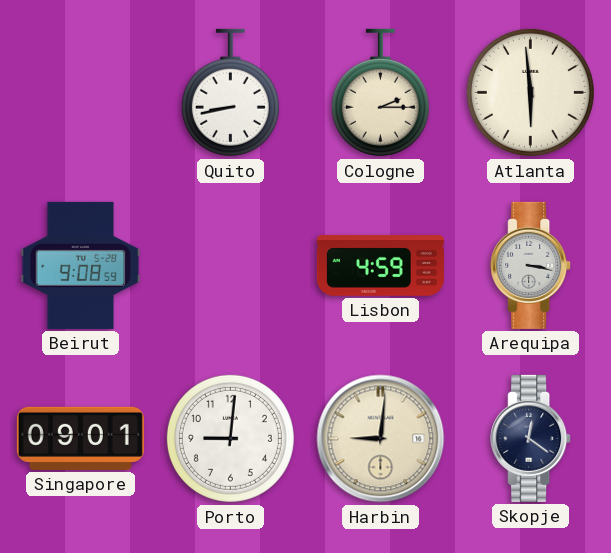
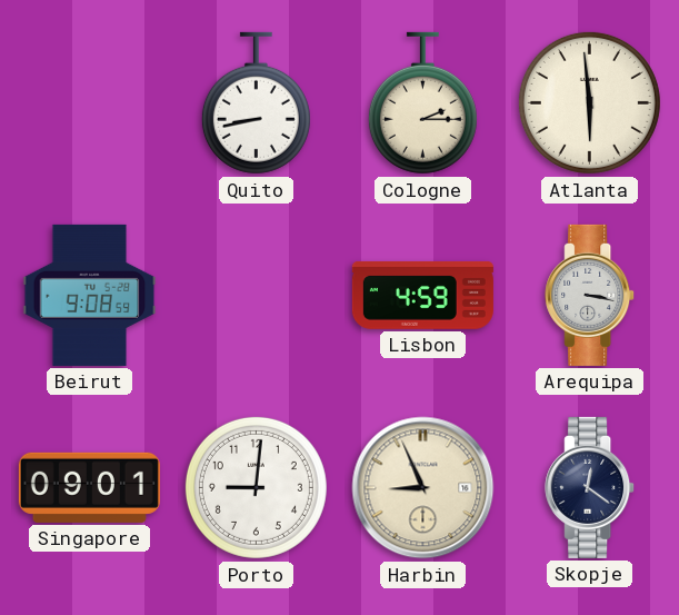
Harbin: 9:01 -> 8:56
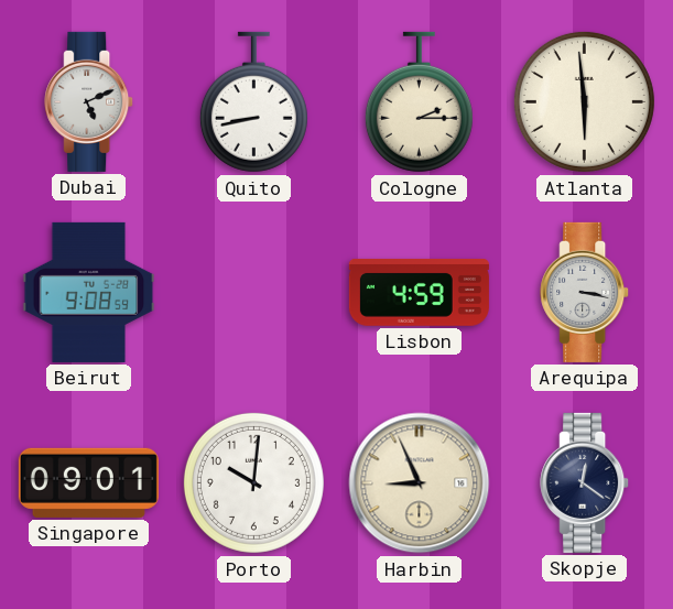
Dubai: none -> 5:11
Porto: 9:01 -> 10:01
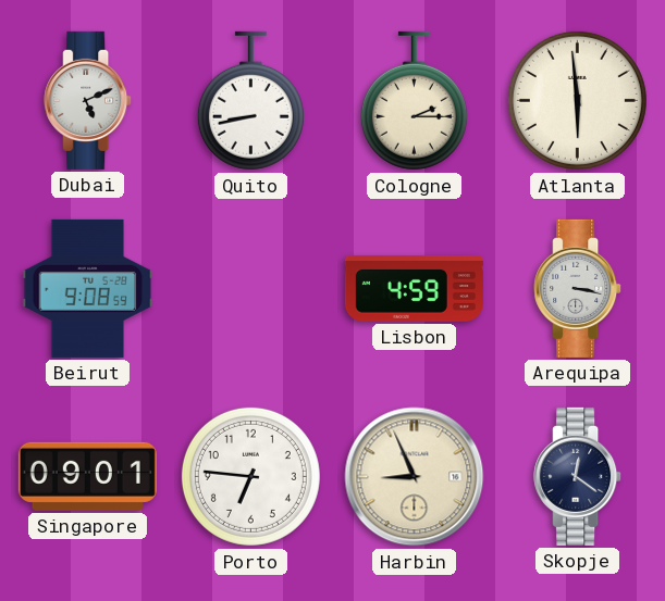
Porto: 10:01 -> 6:46
